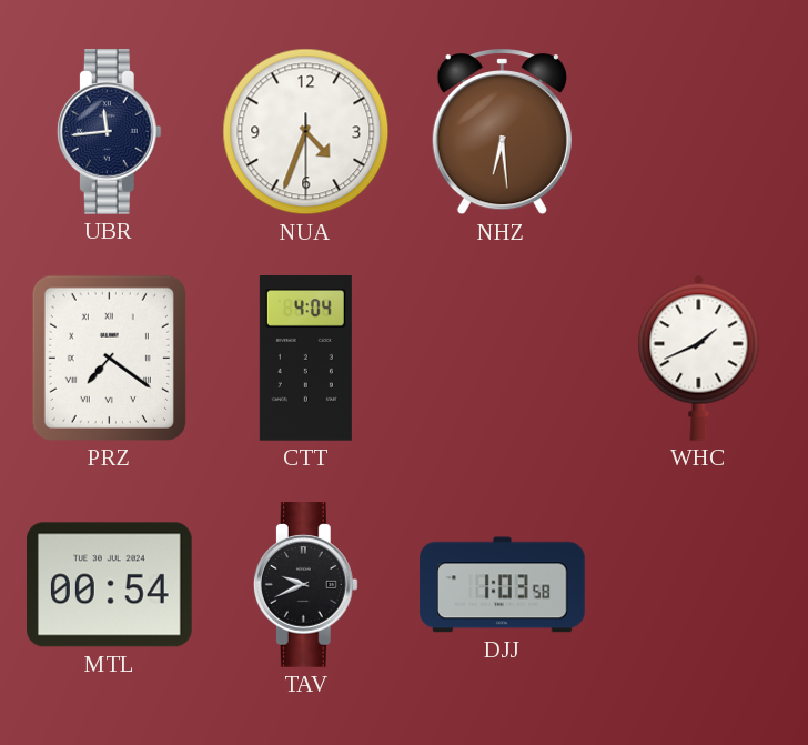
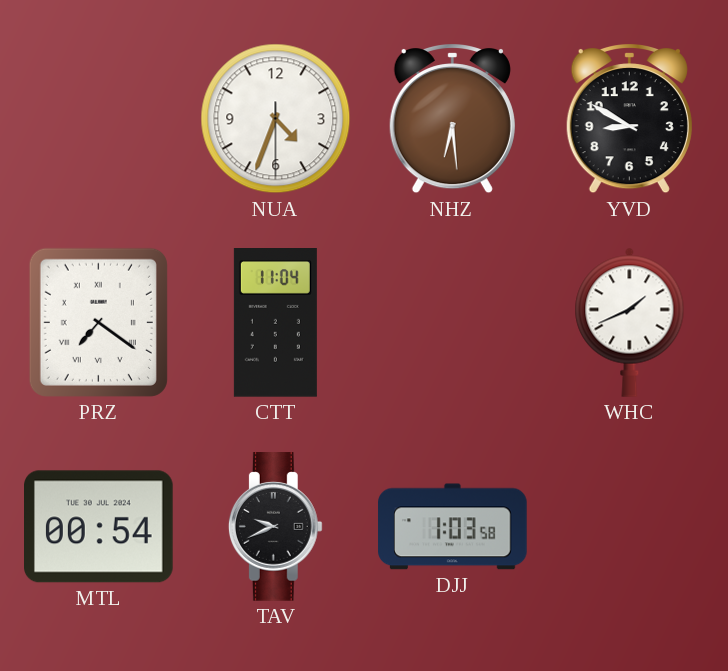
UBR: 11:44 -> none
YVD: none -> 8:50
CTT: 4:04 -> 11:04
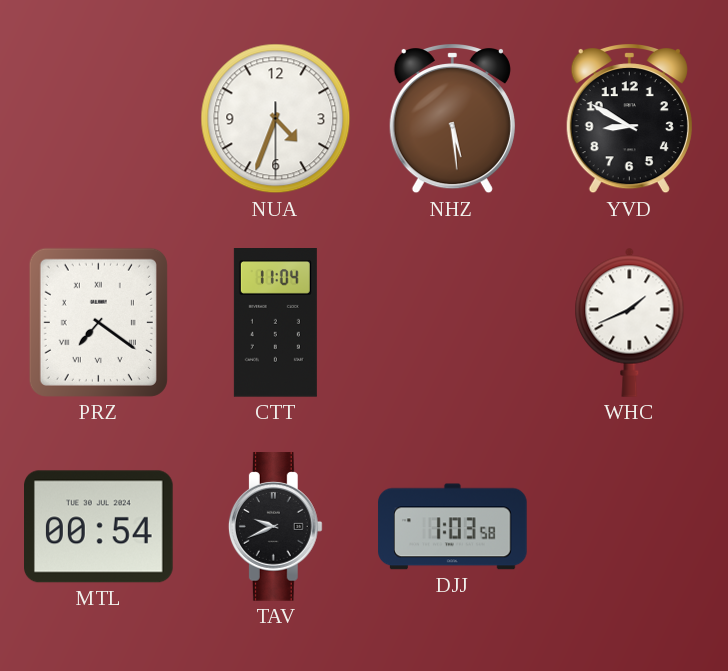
NHZ: 6:29 -> 5:29
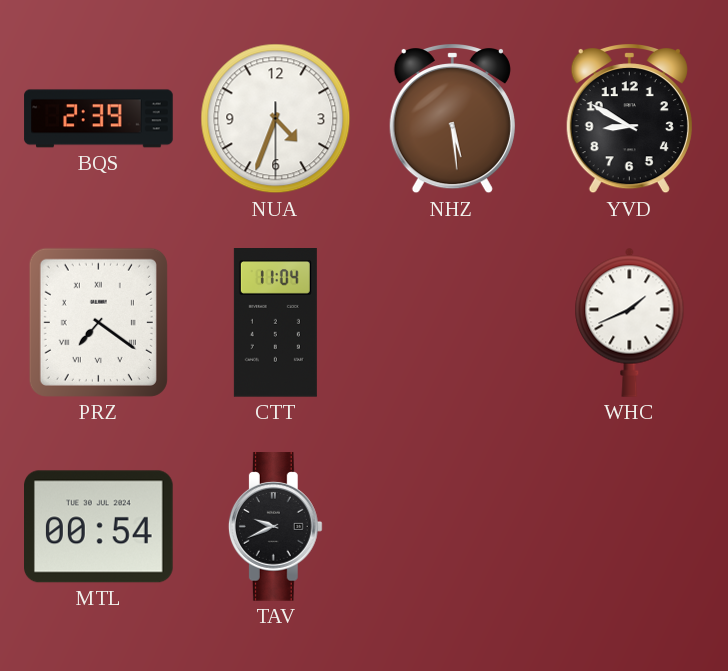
BQS: none -> 2:39
DJJ: 1:03 -> none
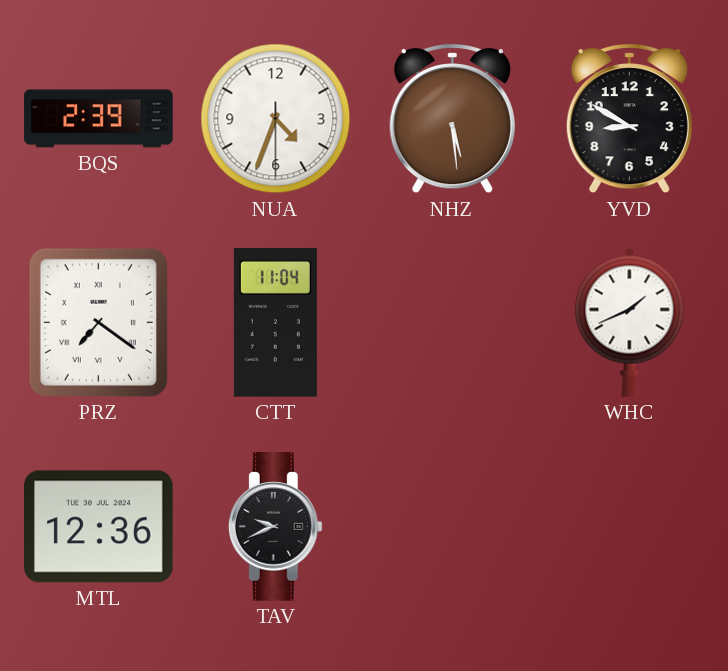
MTL: 00:54 -> 12:36
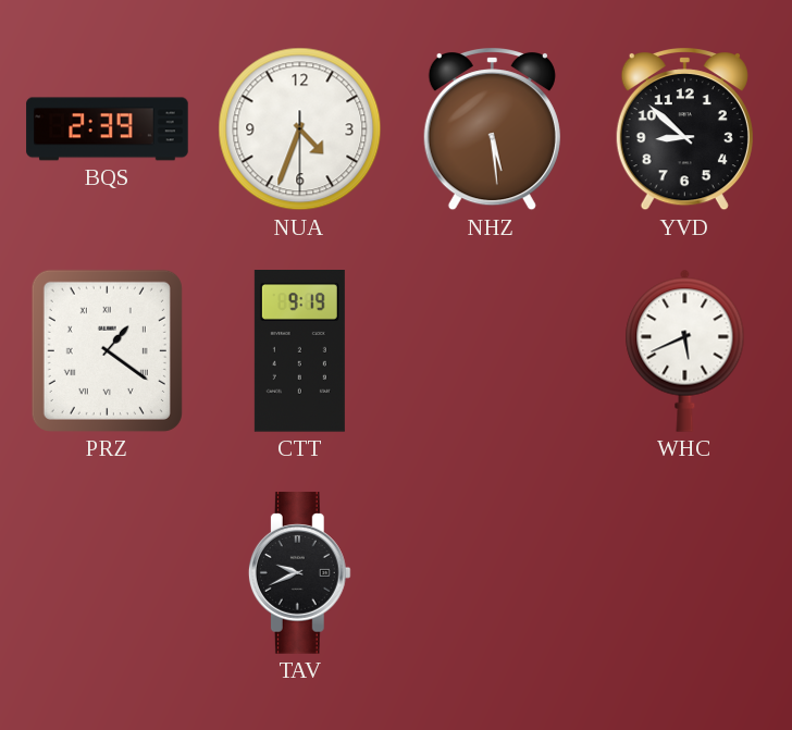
YVD: 8:50 -> 8:52
PRZ: 7:21 -> 1:21
CTT: 11:04 -> 9:19
WHC: 1:41 -> 5:41
MTL: 12:36 -> none
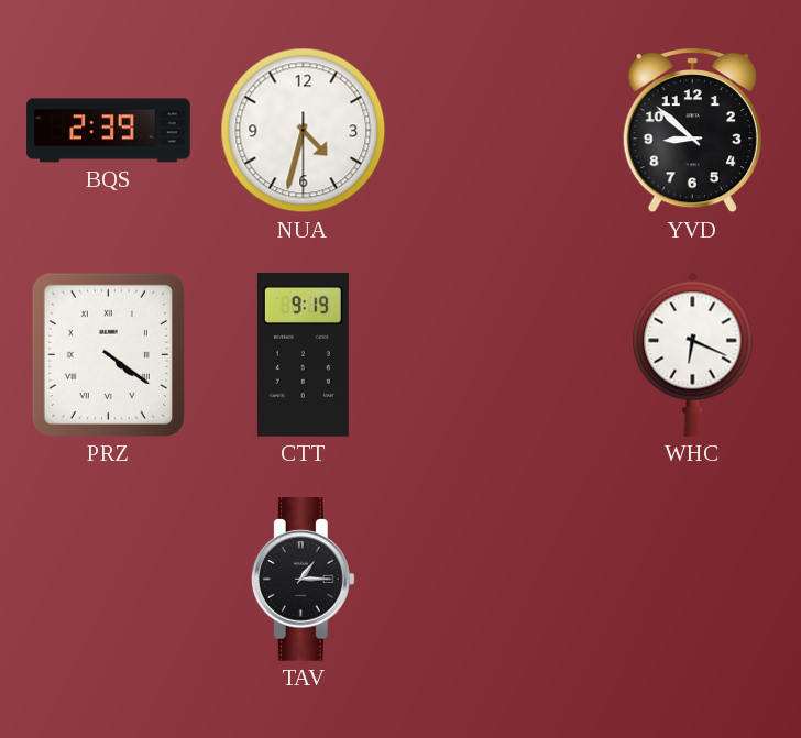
NUA: 4:33 -> 4:32
NHZ: 5:29 -> none
PRZ: 1:21 -> 4:21
WHC: 5:41 -> 6:19
TAV: 9:41 -> 1:15
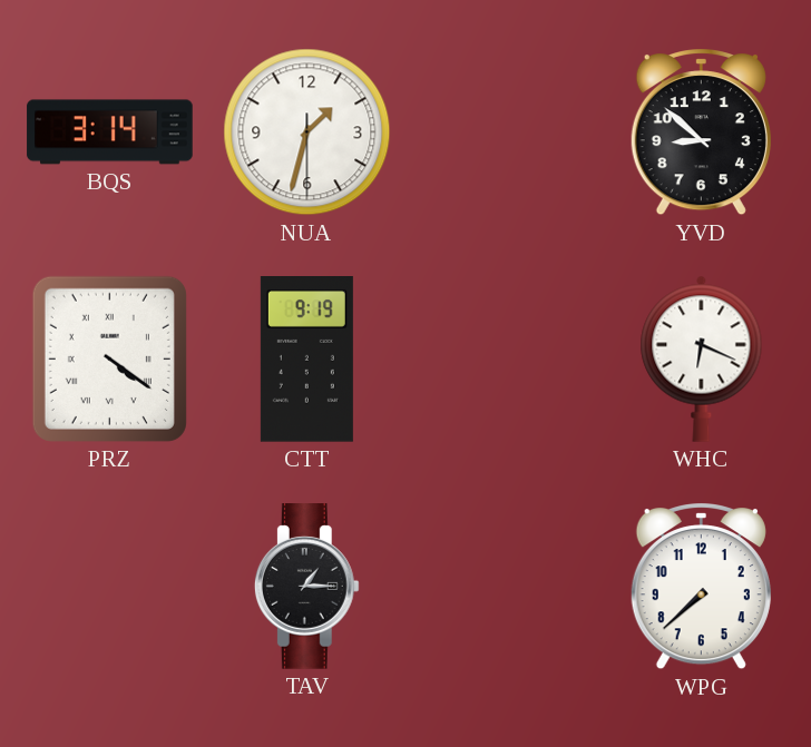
BQS: 2:39 -> 3:14
NUA: 4:32 -> 1:32
WPG: none -> 7:38
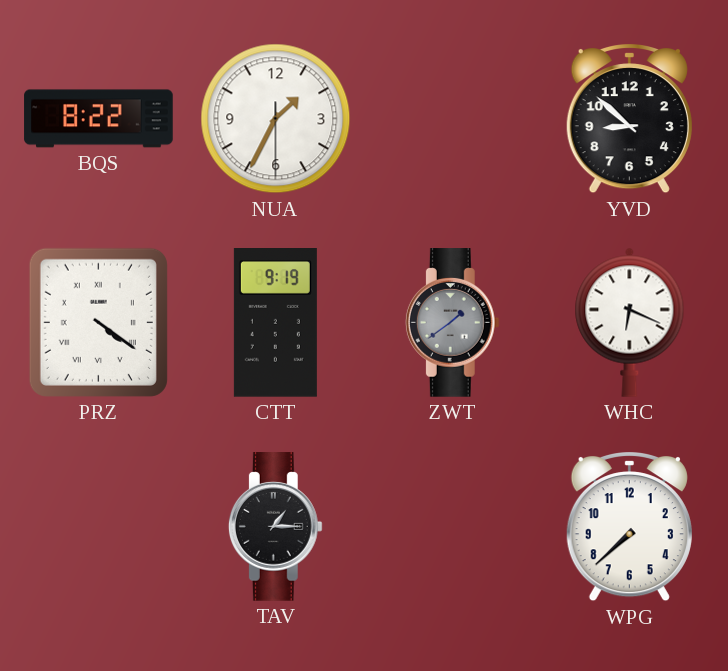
BQS: 3:14 -> 8:22
NUA: 1:32 -> 1:34
ZWT: none -> 1:39
